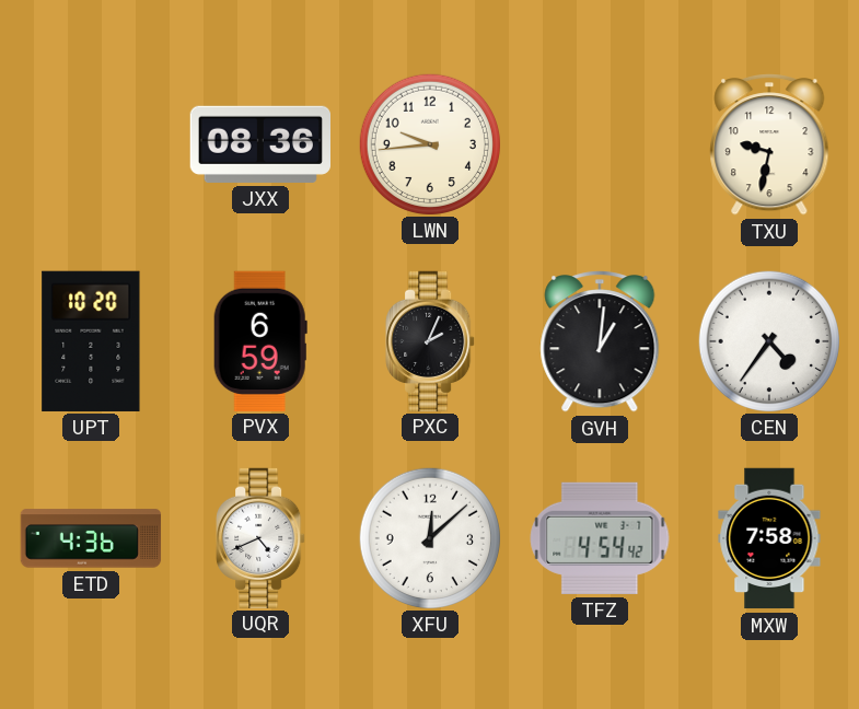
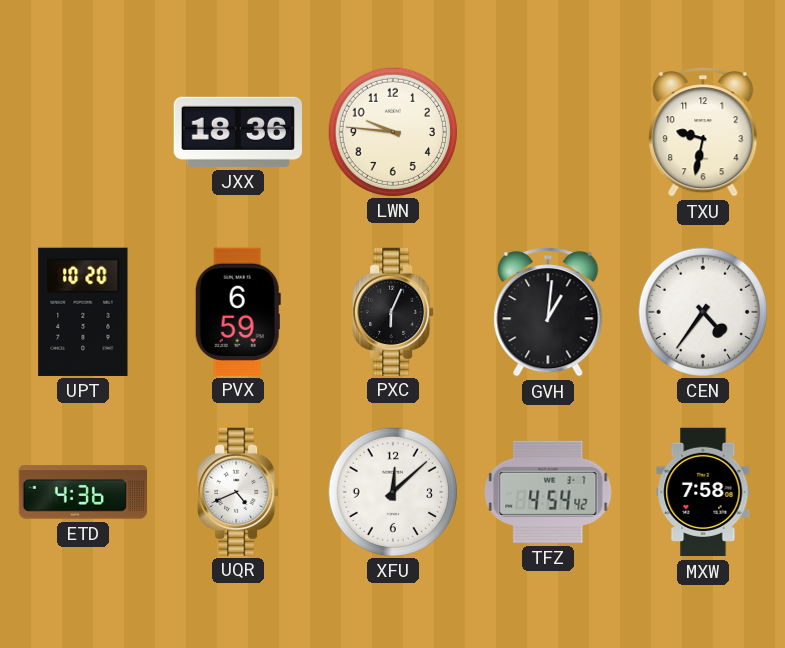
JXX: 08:36 -> 18:36
LWN: 9:44 -> 9:46
PXC: 2:04 -> 6:04
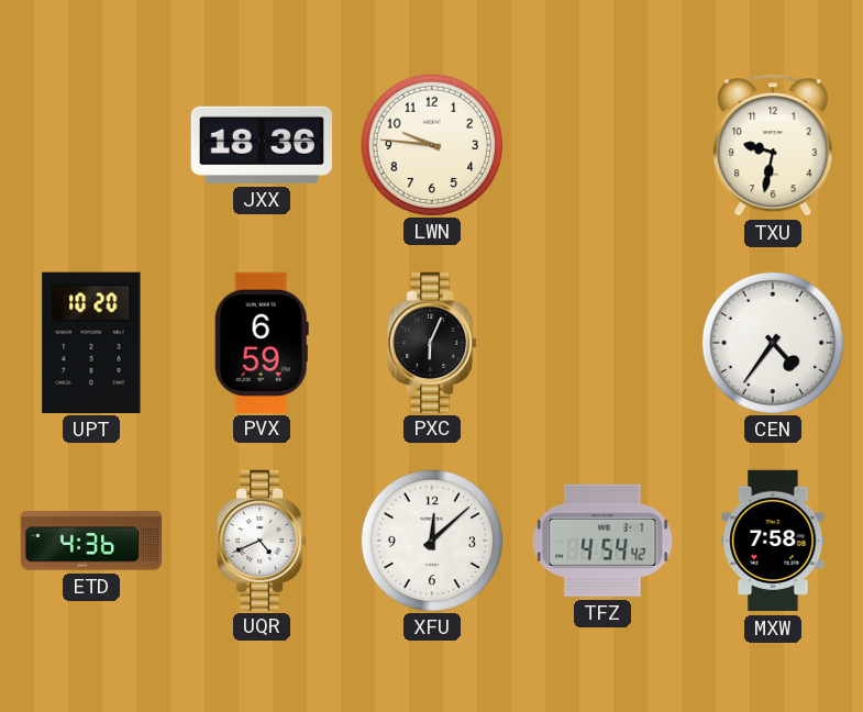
GVH: 1:01 -> none
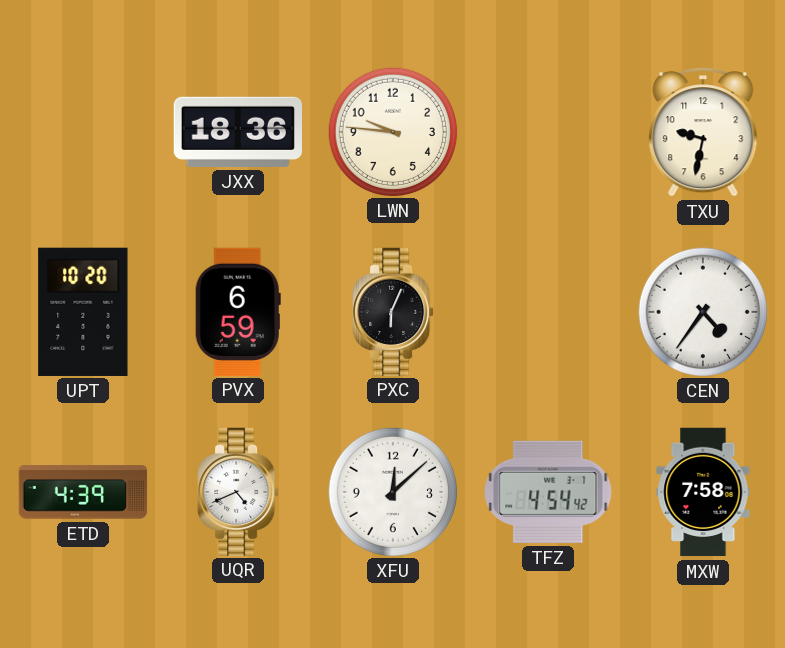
ETD: 4:36 -> 4:39
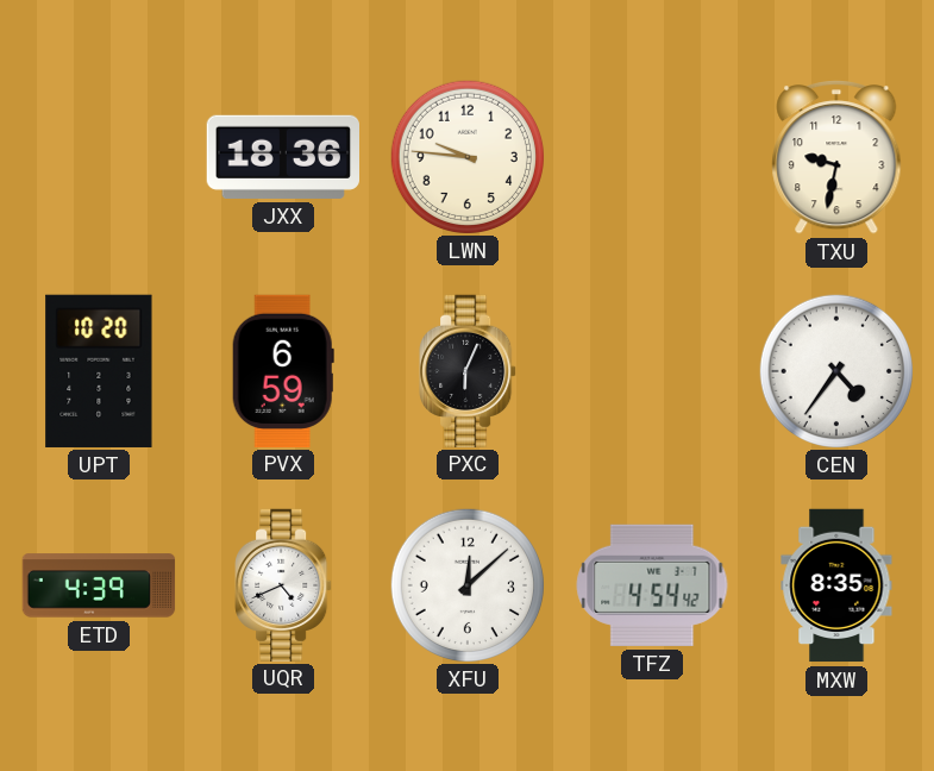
MXW: 7:58 -> 8:35
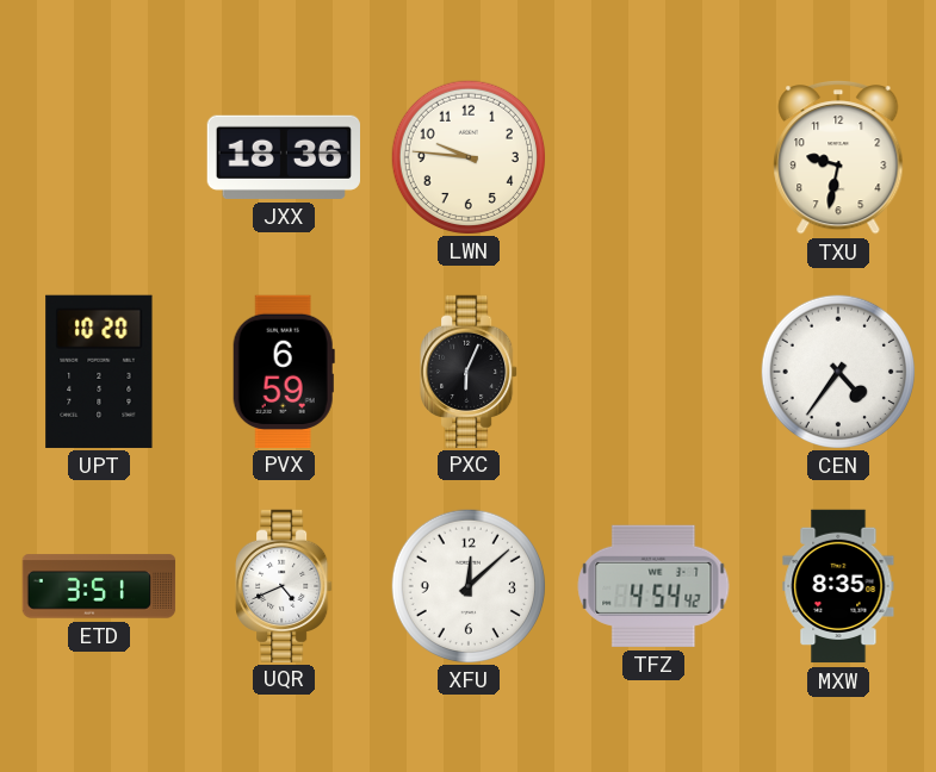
ETD: 4:39 -> 3:51
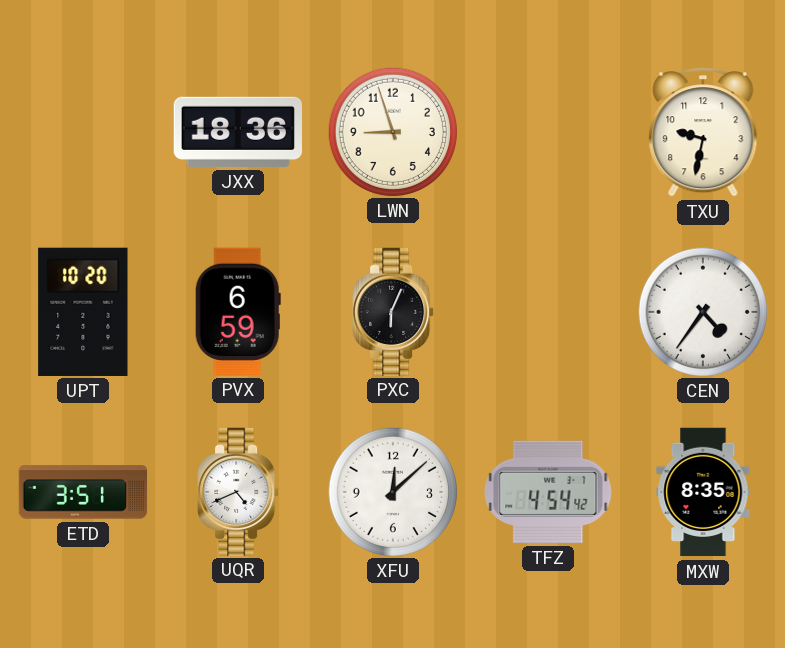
LWN: 9:46 -> 8:57
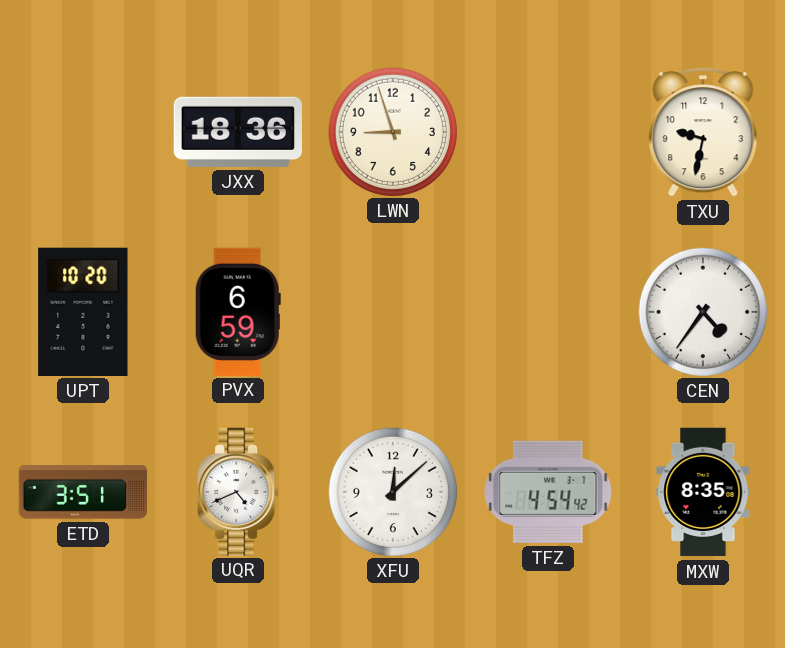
PXC: 6:04 -> none
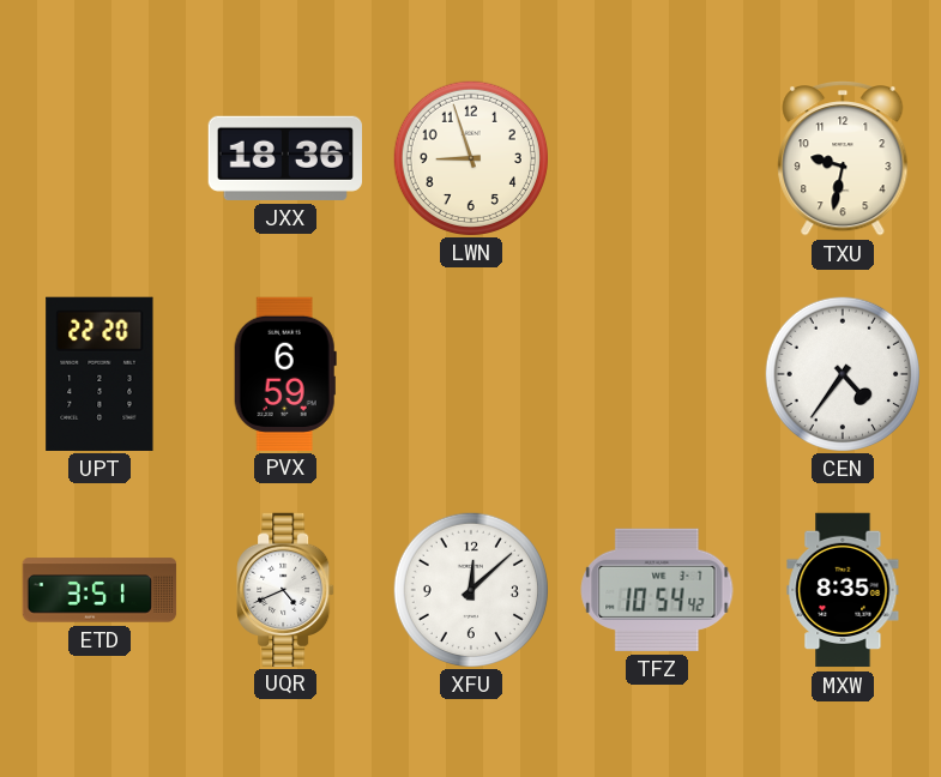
UPT: 10:20 -> 22:20
TFZ: 4:54 -> 10:54
